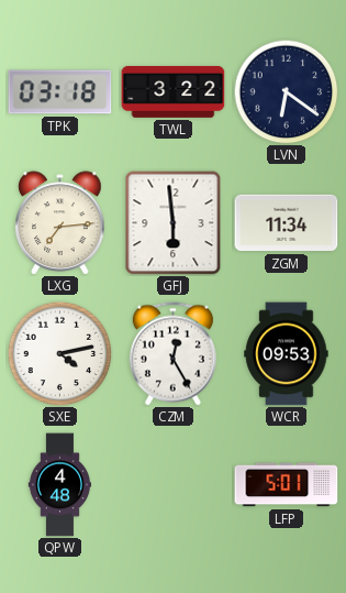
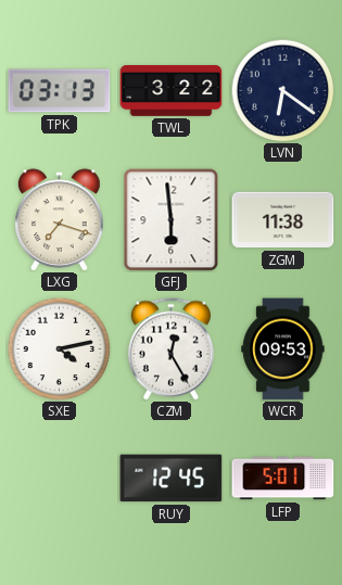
TPK: 03:18 -> 03:13
LXG: 7:14 -> 7:18
ZGM: 11:34 -> 11:38
QPW: 4:48 -> none
RUY: none -> 12:45
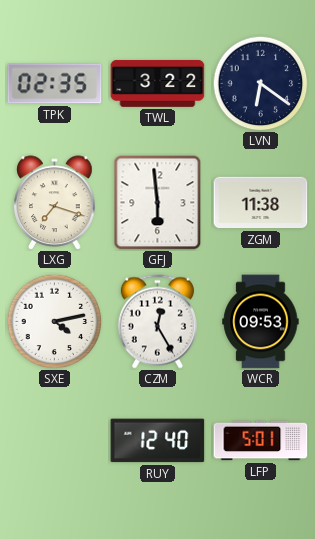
TPK: 03:13 -> 02:35
RUY: 12:45 -> 12:40
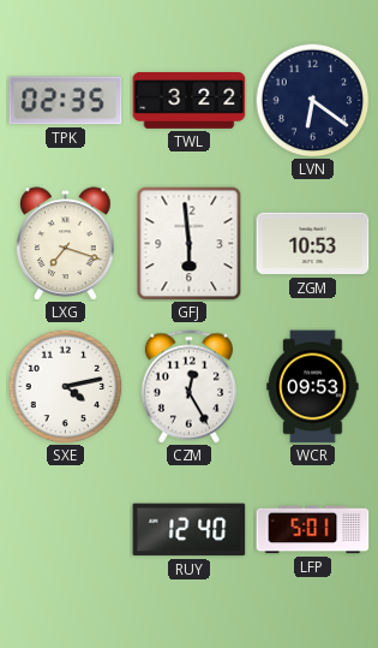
ZGM: 11:38 -> 10:53
